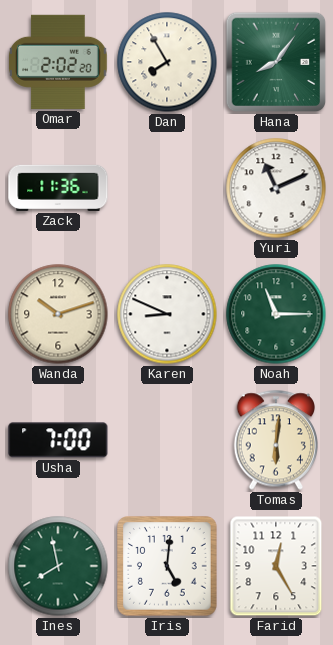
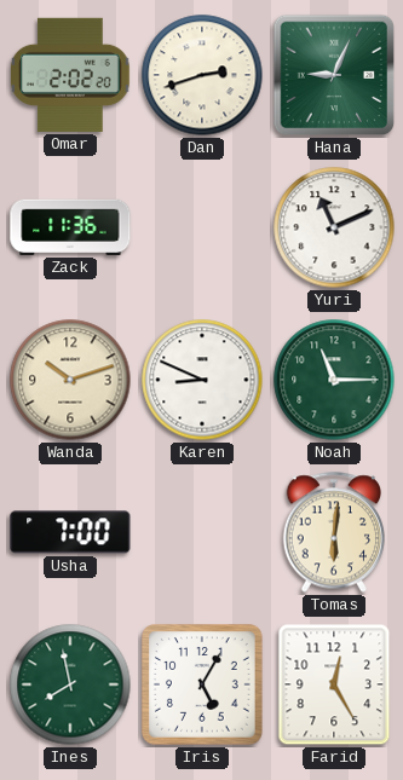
Dan: 7:55 -> 2:42
Hana: 8:06 -> 9:04
Iris: 5:01 -> 5:05
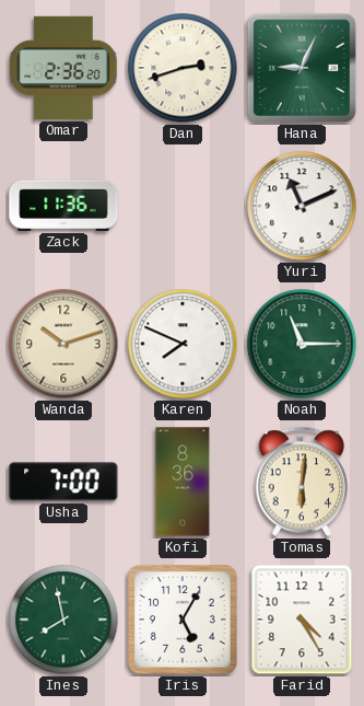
Omar: 2:02 -> 2:36
Karen: 8:49 -> 7:49
Kofi: none -> 8:36
Farid: 12:25 -> 4:25
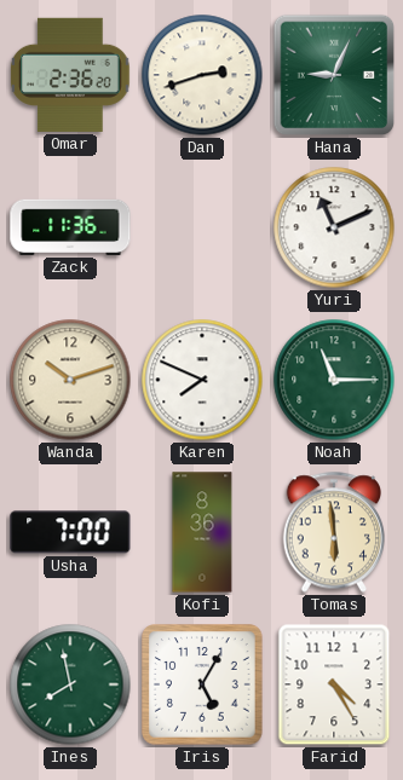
Tomas: 6:01 -> 5:59
